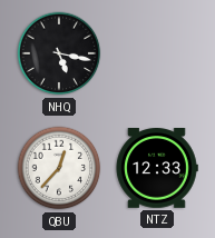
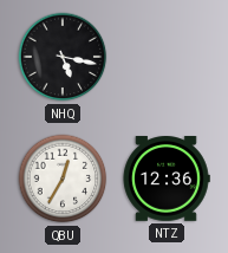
QBU: 12:37 -> 12:35
NTZ: 12:33 -> 12:36
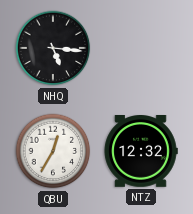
NHQ: 5:17 -> 5:16
NTZ: 12:36 -> 12:32
